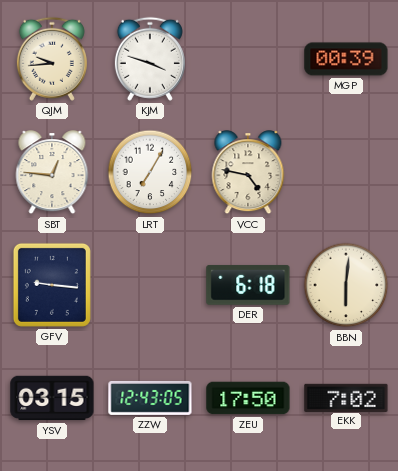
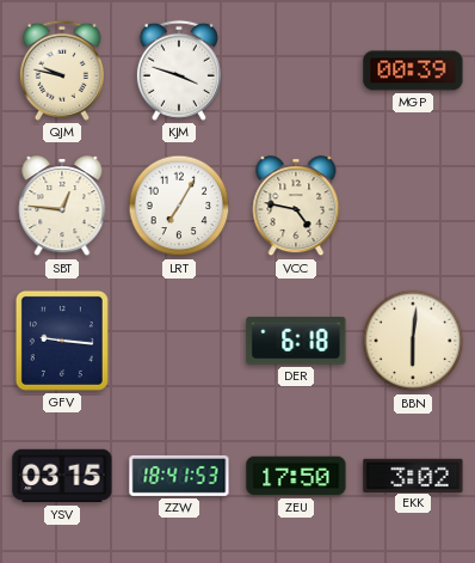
QJM: 9:44 -> 9:47
ZZW: 12:43 -> 18:41
EKK: 7:02 -> 3:02
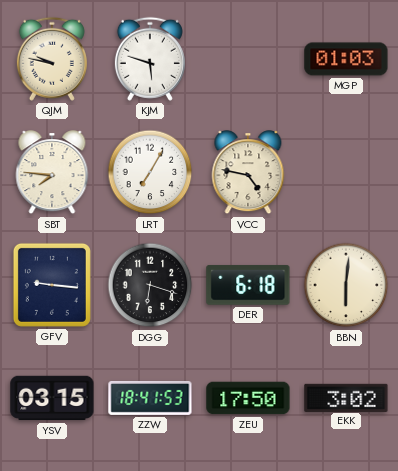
KJM: 3:48 -> 5:48
MGP: 00:39 -> 01:03
SBT: 12:46 -> 7:46
DGG: none -> 6:18
